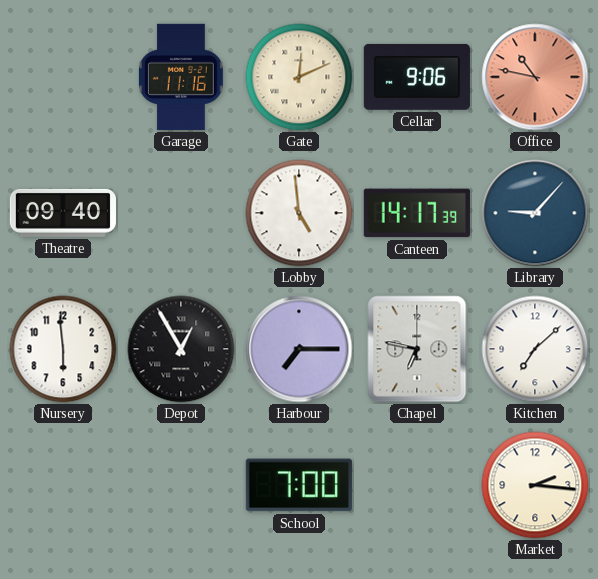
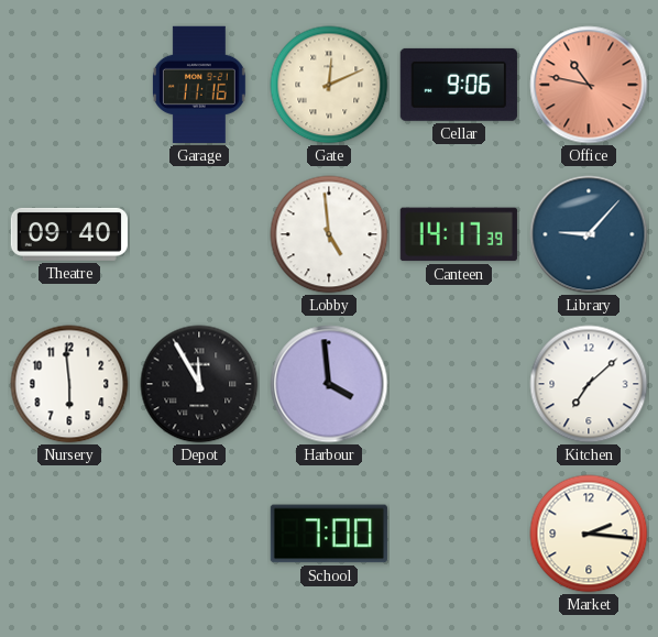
Depot: 12:55 -> 11:55
Harbour: 7:15 -> 3:59
Chapel: 6:47 -> none
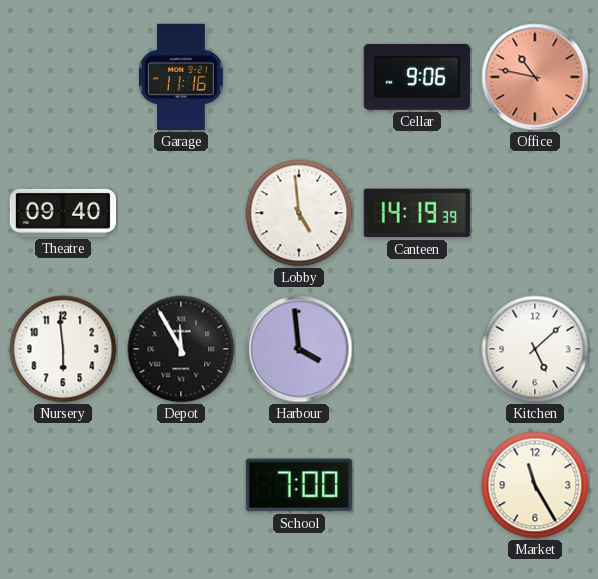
Gate: 12:11 -> none
Canteen: 14:17 -> 14:19
Library: 9:07 -> none
Kitchen: 7:08 -> 5:08
Market: 2:16 -> 11:25
